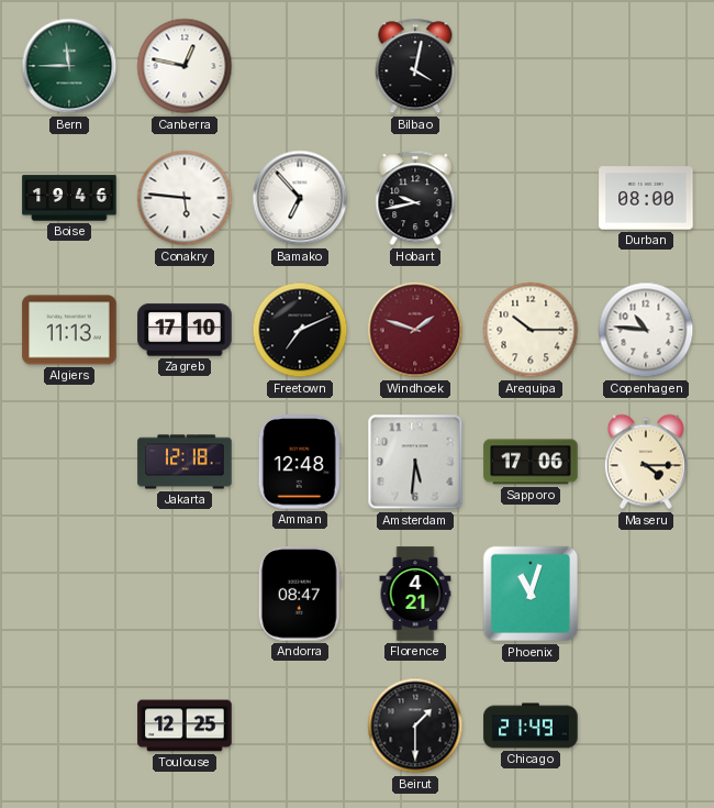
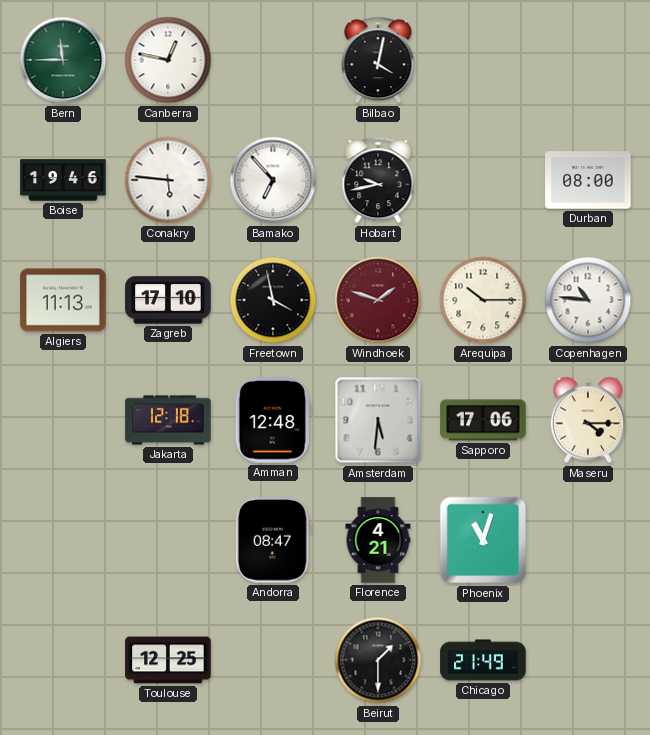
Freetown: 7:11 -> 3:58
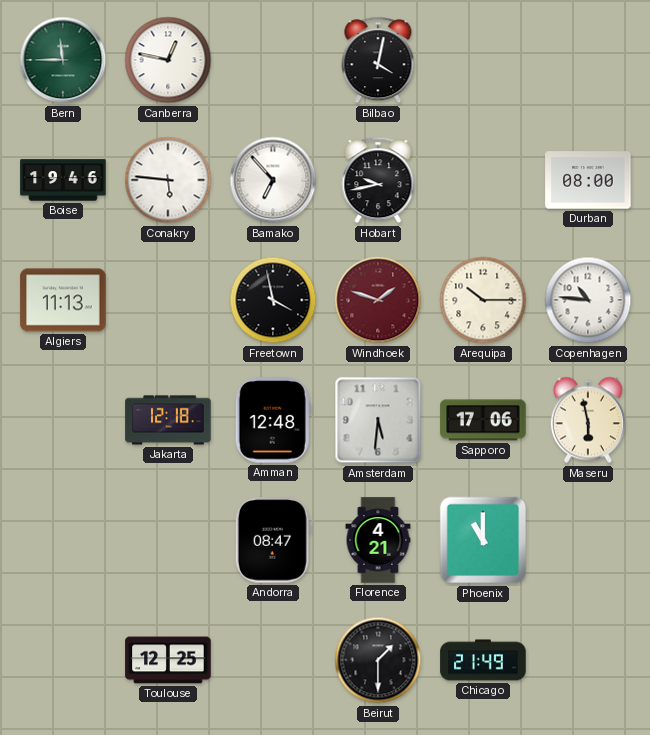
Zagreb: 17:10 -> none
Maseru: 4:15 -> 5:58
Phoenix: 11:03 -> 11:00
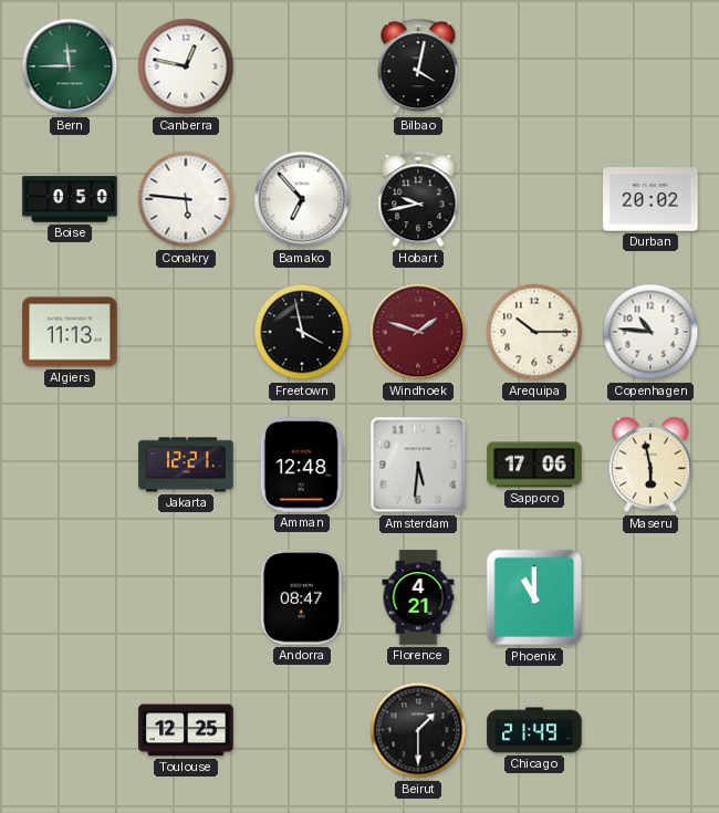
Boise: 19:46 -> 0:50
Durban: 08:00 -> 20:02
Jakarta: 12:18 -> 12:21
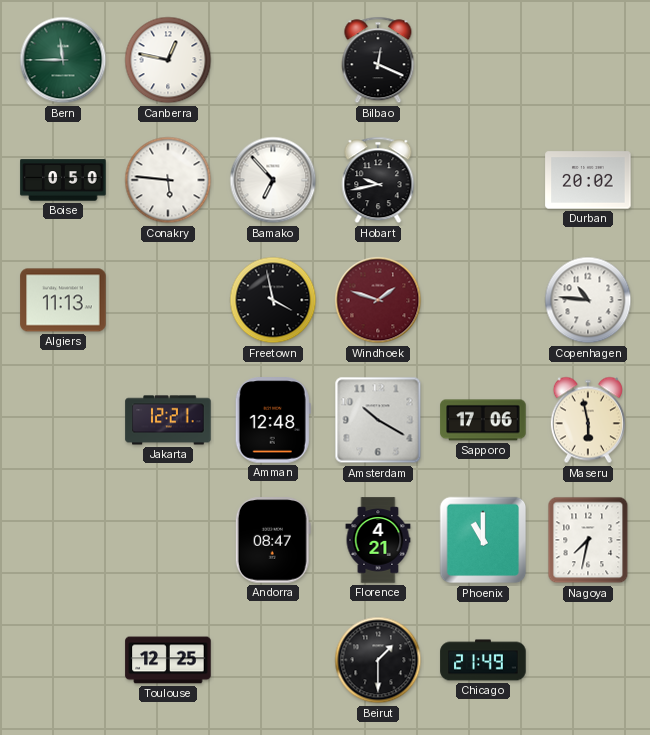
Bilbao: 4:02 -> 12:19
Arequipa: 10:15 -> none
Amsterdam: 5:31 -> 10:20
Nagoya: none -> 7:32
